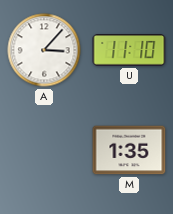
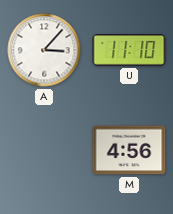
M: 1:35 -> 4:56
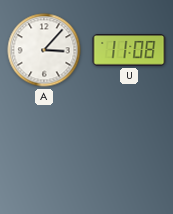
U: 11:10 -> 11:08
M: 4:56 -> none
